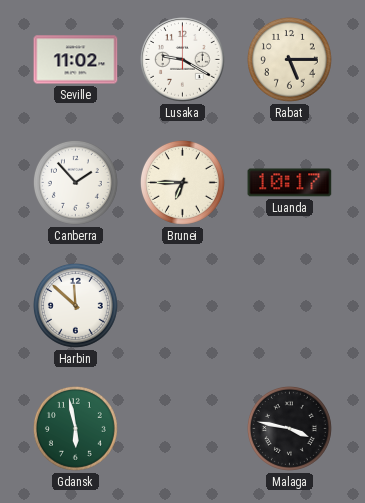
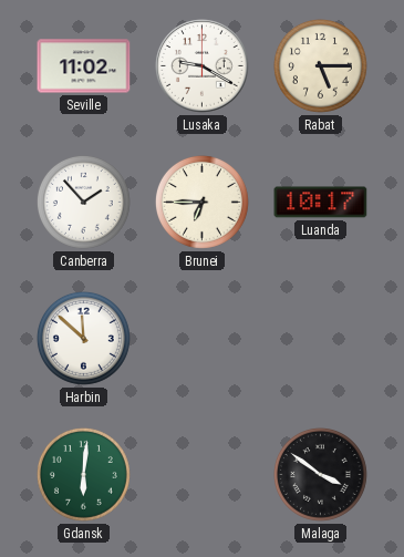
Gdansk: 5:58 -> 6:01
Malaga: 3:47 -> 3:51
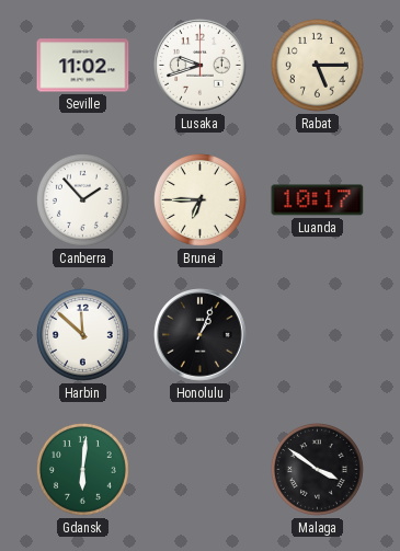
Lusaka: 9:20 -> 9:42
Honolulu: none -> 1:04
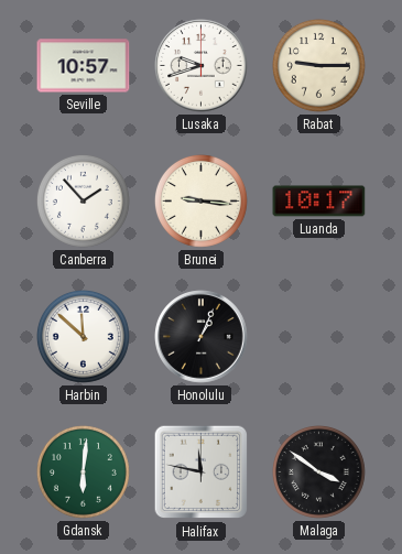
Seville: 11:02 -> 10:57
Rabat: 5:15 -> 9:15
Brunei: 6:45 -> 9:16
Halifax: none -> 11:47
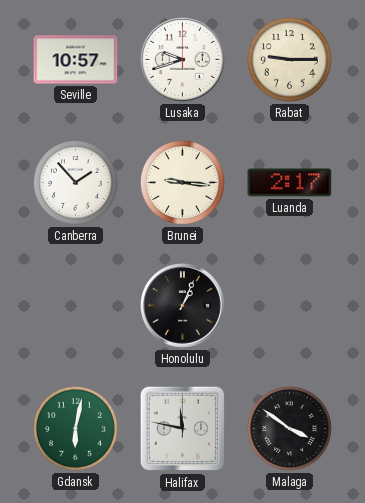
Luanda: 10:17 -> 2:17
Harbin: 11:52 -> none
Gdansk: 6:01 -> 6:02
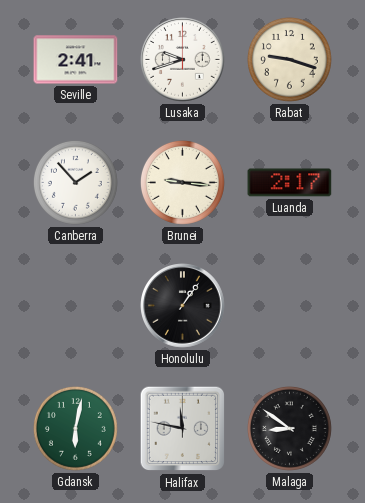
Seville: 10:57 -> 2:41
Rabat: 9:15 -> 9:18
Honolulu: 1:04 -> 1:06
Malaga: 3:51 -> 8:51
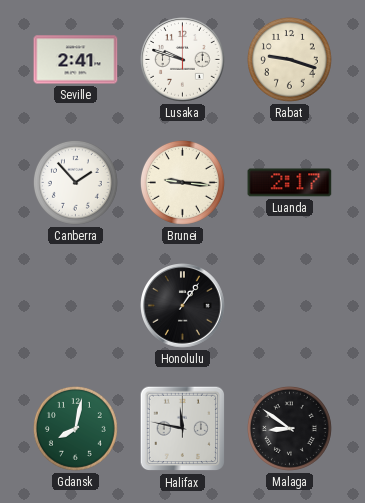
Lusaka: 9:42 -> 9:48
Gdansk: 6:02 -> 8:02
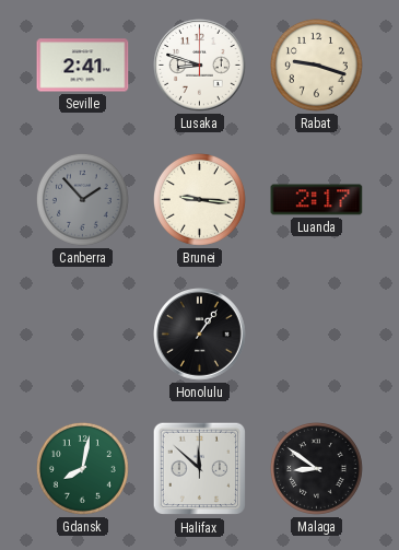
Lusaka: 9:48 -> 8:48
Canberra dial: white -> grey
Halifax: 11:47 -> 11:52
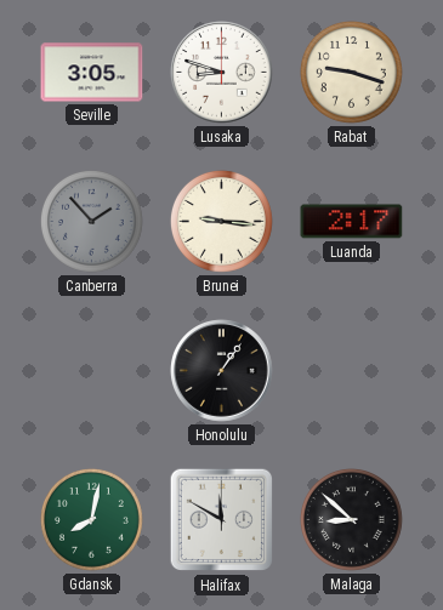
Seville: 2:41 -> 3:05
Halifax: 11:52 -> 11:50
Malaga: 8:51 -> 8:52
